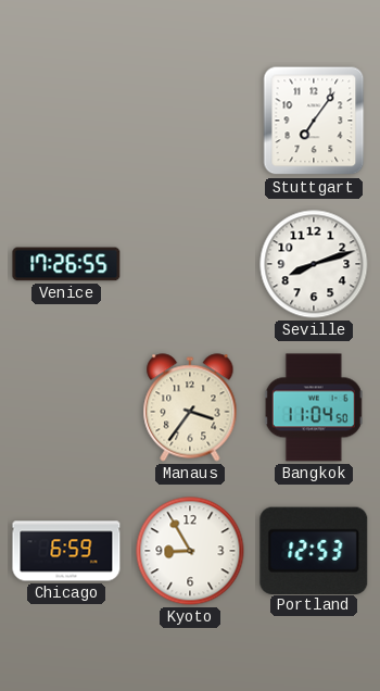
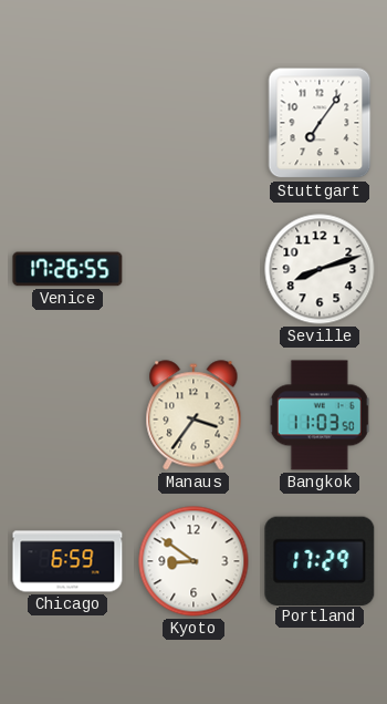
Bangkok: 11:04 -> 11:03
Kyoto: 8:55 -> 8:51
Portland: 12:53 -> 17:29
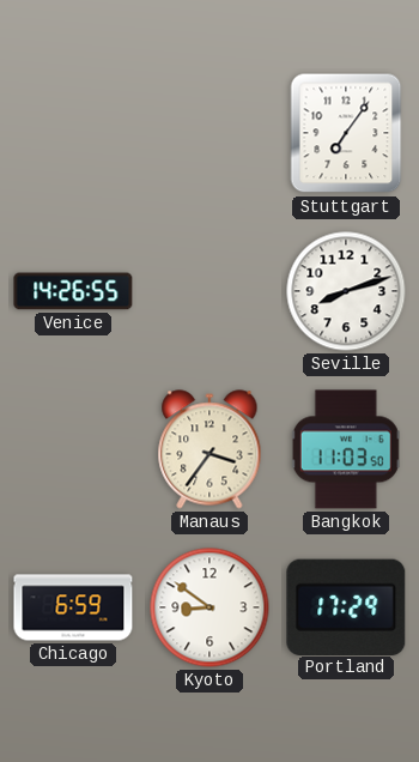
Venice: 17:26 -> 14:26
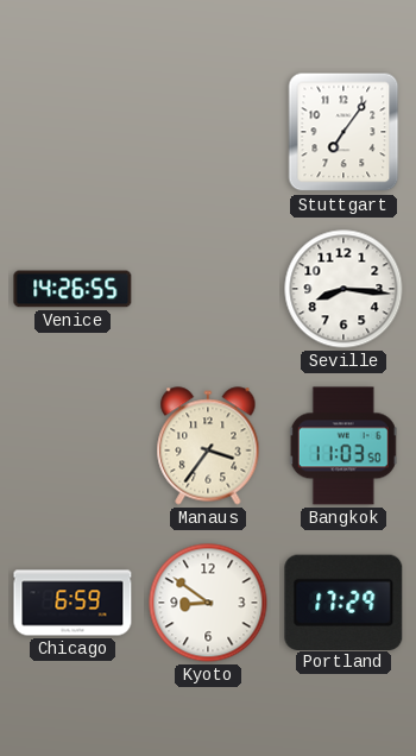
Seville: 8:12 -> 8:16
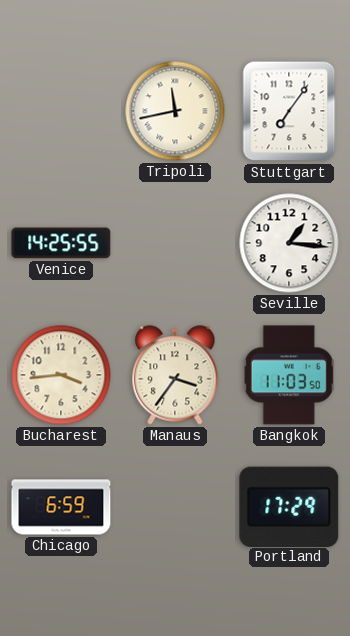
Tripoli: none -> 11:43
Venice: 14:26 -> 14:25
Seville: 8:16 -> 1:16
Bucharest: none -> 3:44
Kyoto: 8:51 -> none
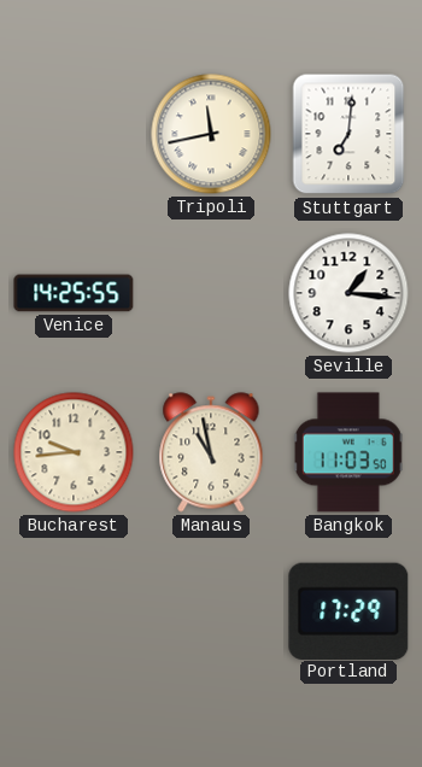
Stuttgart: 7:06 -> 7:01
Bucharest: 3:44 -> 9:44
Manaus: 3:36 -> 10:58
Chicago: 6:59 -> none
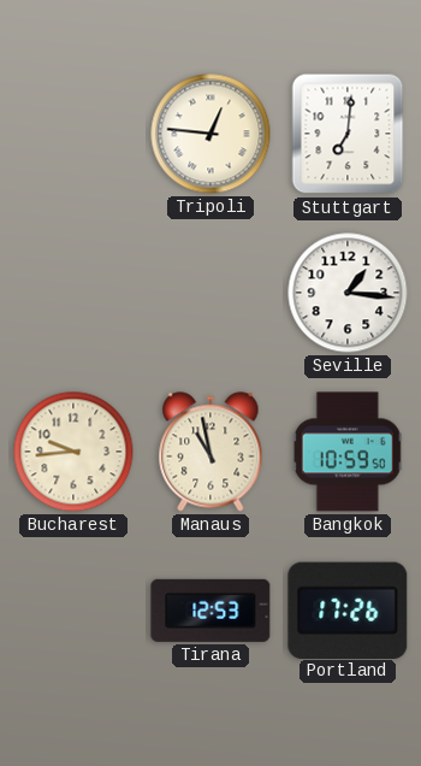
Tripoli: 11:43 -> 12:46
Venice: 14:25 -> none
Bangkok: 11:03 -> 10:59
Tirana: none -> 12:53
Portland: 17:29 -> 17:26
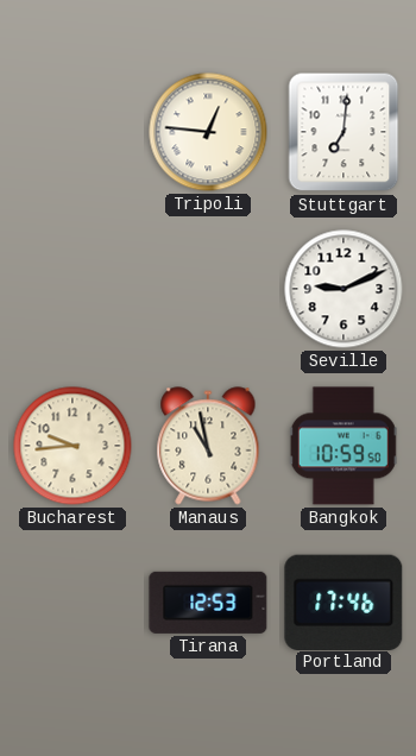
Seville: 1:16 -> 9:11
Portland: 17:26 -> 17:46
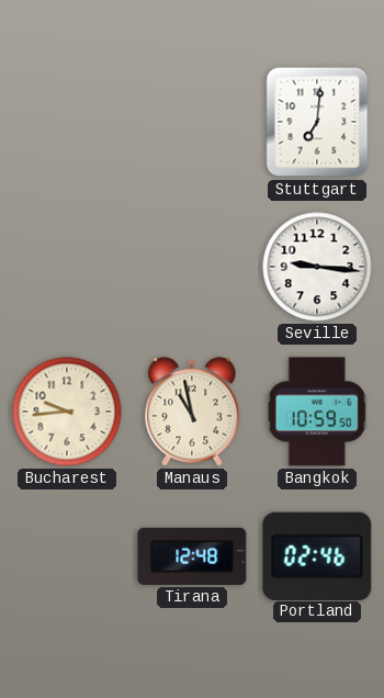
Tripoli: 12:46 -> none
Seville: 9:11 -> 9:16
Tirana: 12:53 -> 12:48
Portland: 17:46 -> 02:46
